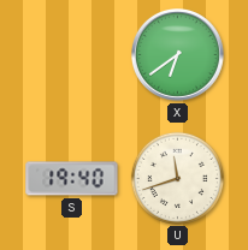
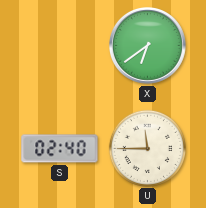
S: 19:40 -> 02:40
U: 11:42 -> 11:45
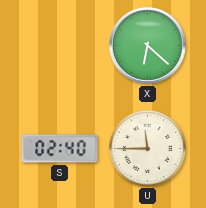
X: 6:39 -> 6:22
